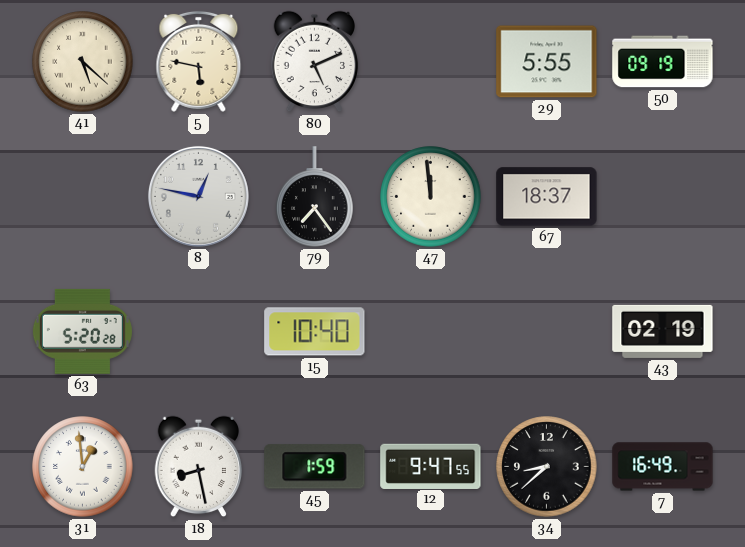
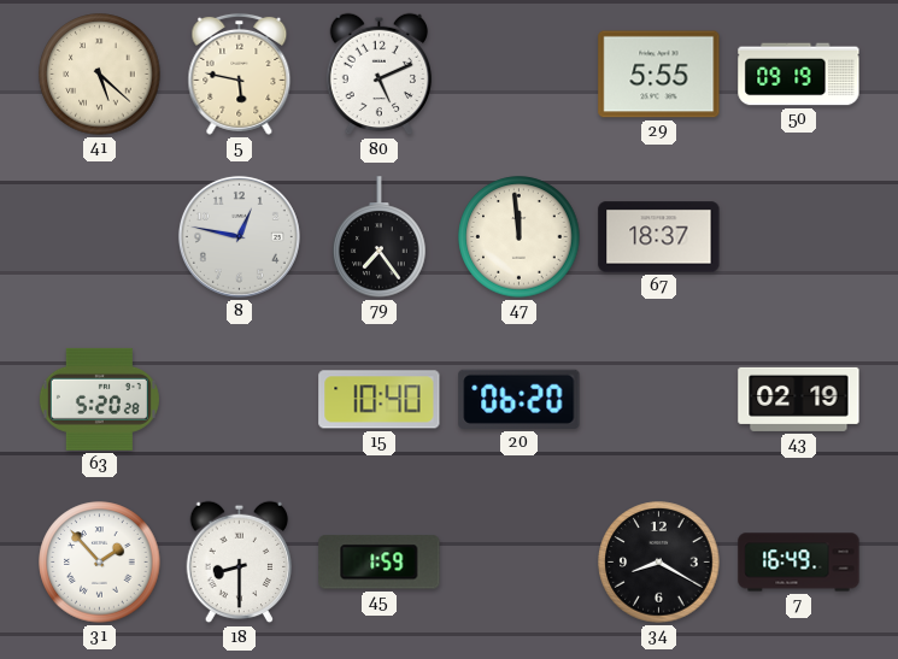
20: none -> 06:20
31: 12:59 -> 1:53
18: 8:28 -> 8:30
12: 9:47 -> none
34: 8:38 -> 8:20
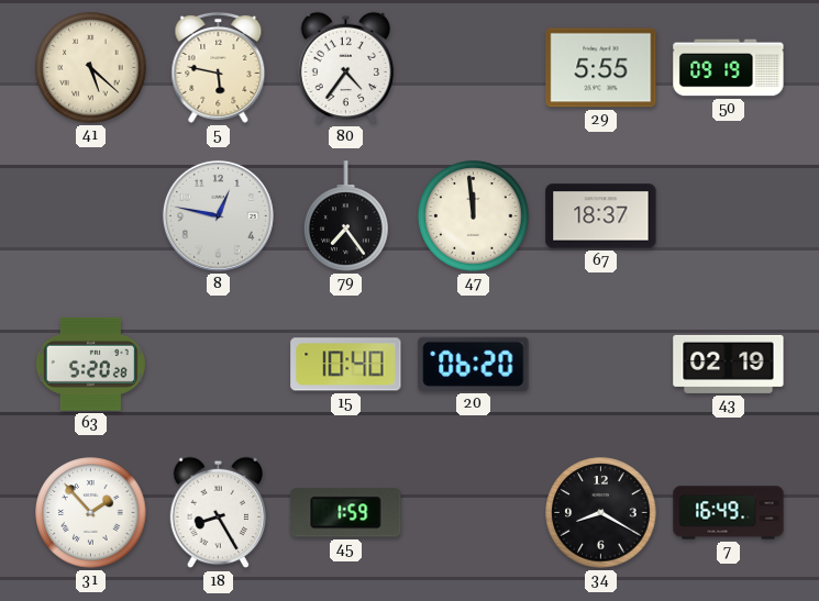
80: 5:11 -> 4:36
18: 8:30 -> 8:25
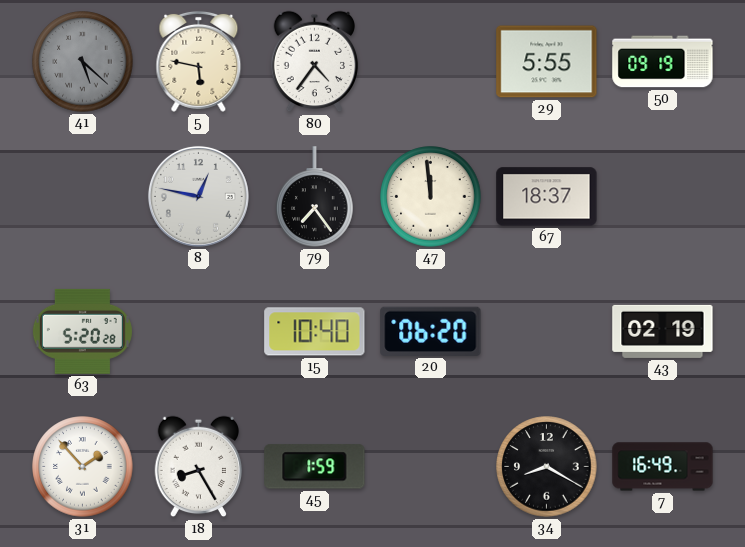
41 dial: cream -> grey
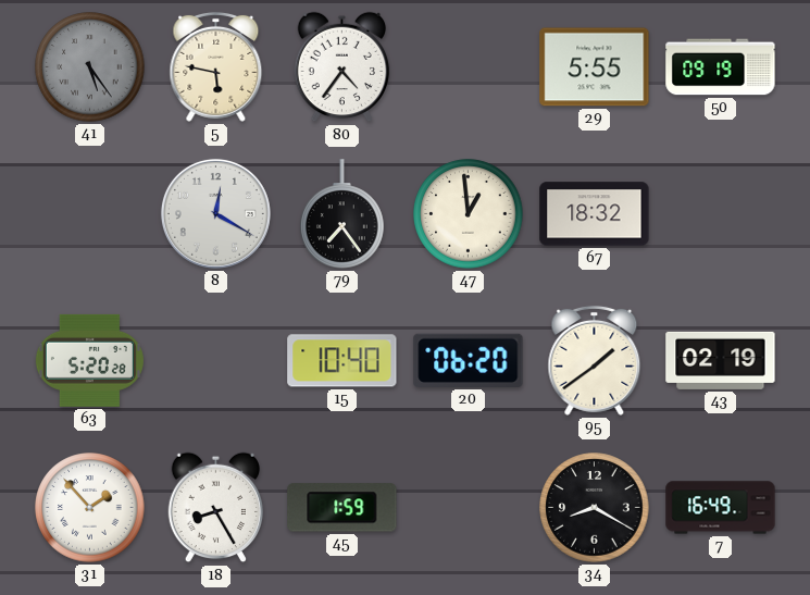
41: 5:22 -> 5:24
8: 12:47 -> 12:20
47: 11:59 -> 12:59
67: 18:37 -> 18:32
95: none -> 1:39
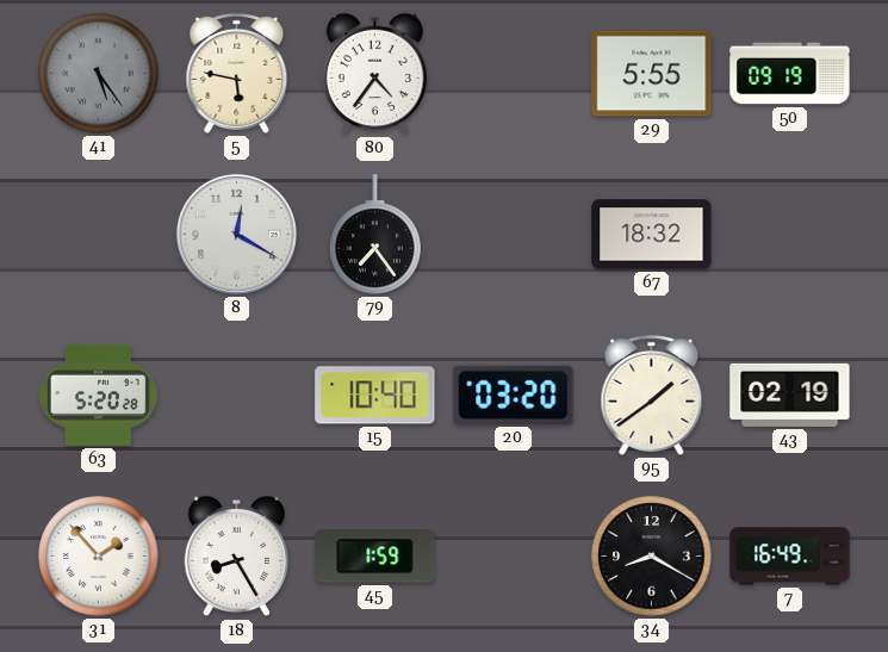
47: 12:59 -> none
20: 06:20 -> 03:20
